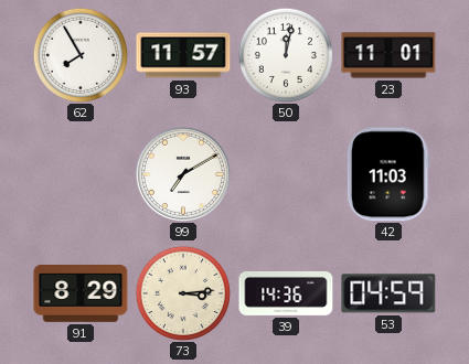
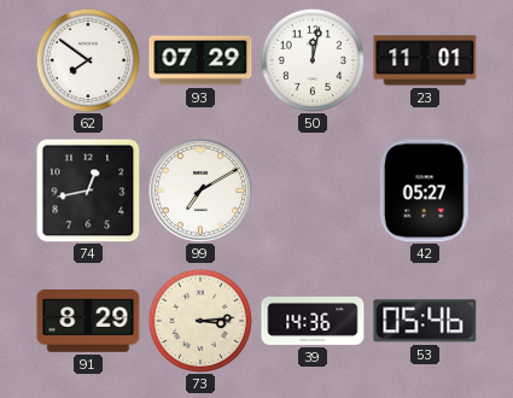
62: 7:55 -> 7:51
93: 11:57 -> 07:29
74: none -> 12:43
42: 11:03 -> 05:27
53: 04:59 -> 05:46
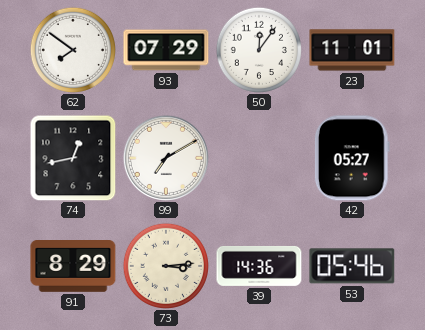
50: 12:02 -> 12:06
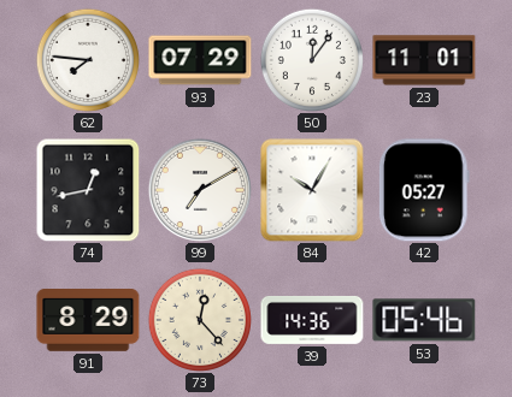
62: 7:51 -> 7:46
84: none -> 10:05
73: 3:14 -> 12:23
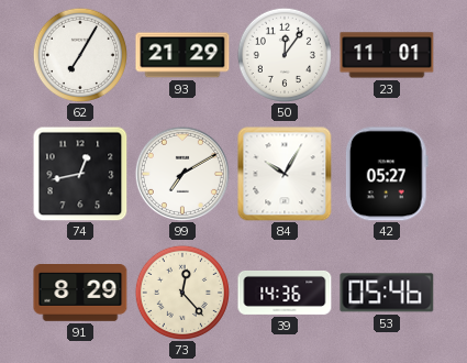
62: 7:46 -> 7:05
93: 07:29 -> 21:29
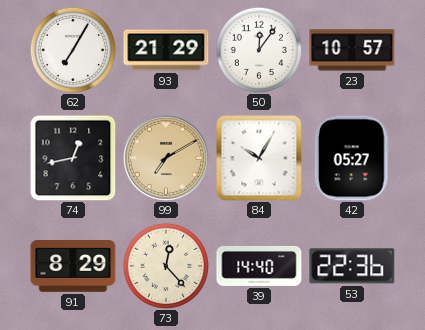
23: 11:01 -> 10:57
99 dial: white -> champagne
39: 14:36 -> 14:40
53: 05:46 -> 22:36
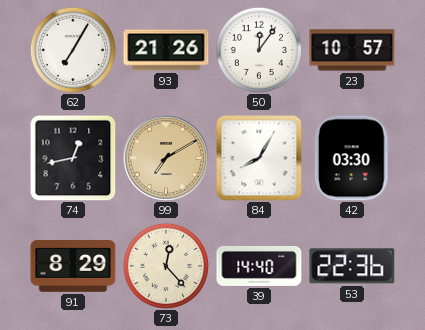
93: 21:29 -> 21:26
84: 10:05 -> 8:05
42: 05:27 -> 03:30
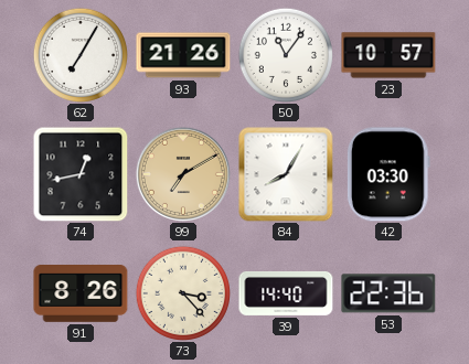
50: 12:06 -> 11:06
91: 8:29 -> 8:26
73: 12:23 -> 3:23
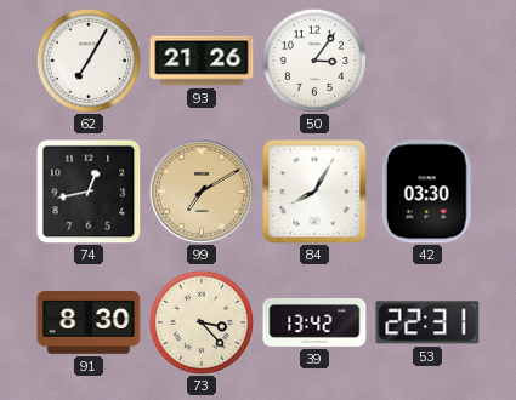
50: 11:06 -> 3:06
23: 10:57 -> none
91: 8:26 -> 8:30
39: 14:40 -> 13:42
53: 22:36 -> 22:31
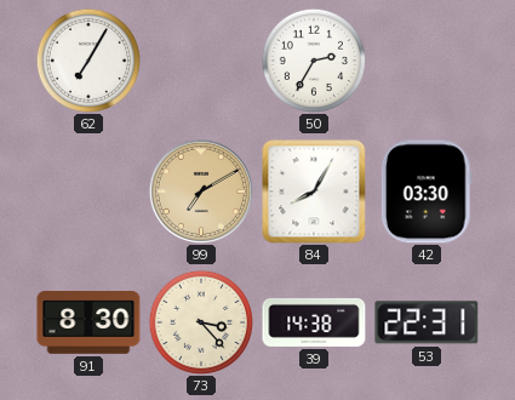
93: 21:26 -> none
50: 3:06 -> 2:35
74: 12:43 -> none
39: 13:42 -> 14:38
